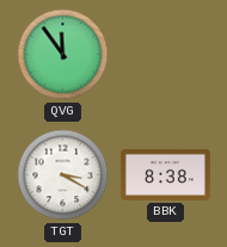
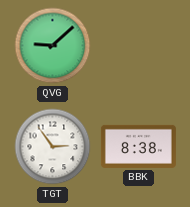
QVG: 11:54 -> 9:08
TGT: 3:20 -> 2:54
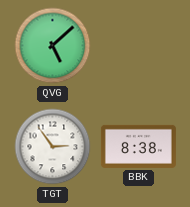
QVG: 9:08 -> 5:08
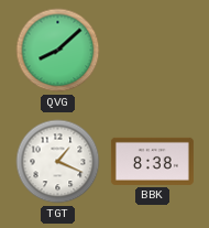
QVG: 5:08 -> 8:08
TGT: 2:54 -> 1:19
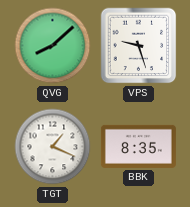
VPS: none -> 9:27
BBK: 8:38 -> 8:35
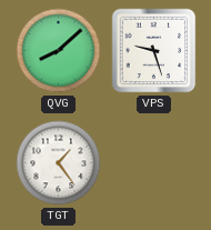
TGT: 1:19 -> 1:24
BBK: 8:35 -> none
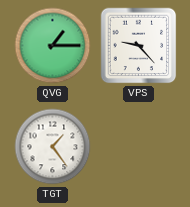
QVG: 8:08 -> 1:15
VPS: 9:27 -> 9:23
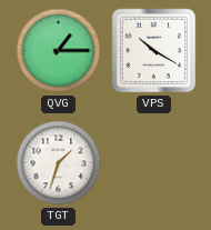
VPS: 9:23 -> 10:20
TGT: 1:24 -> 1:33
